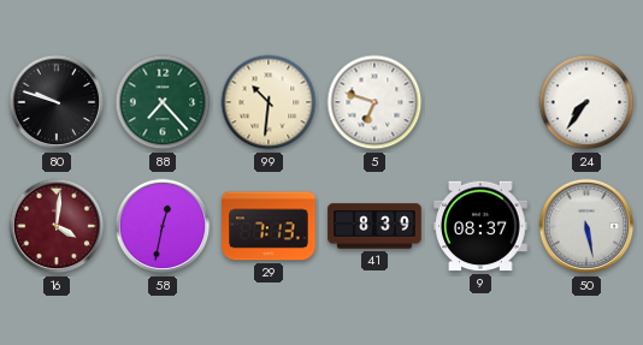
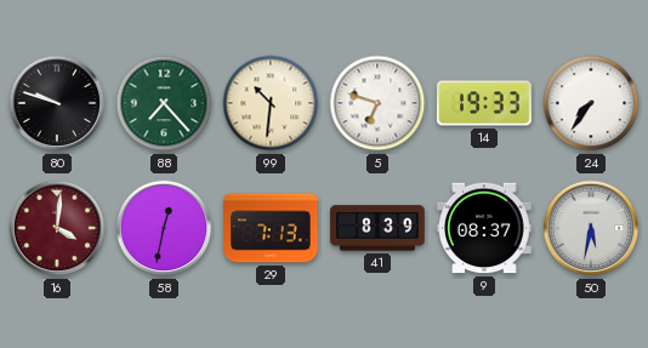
14: none -> 19:33
50: 5:28 -> 5:32
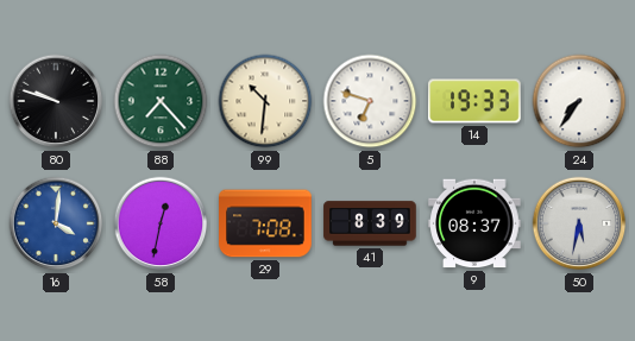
16 dial: burgundy -> blue
29: 7:13 -> 7:08
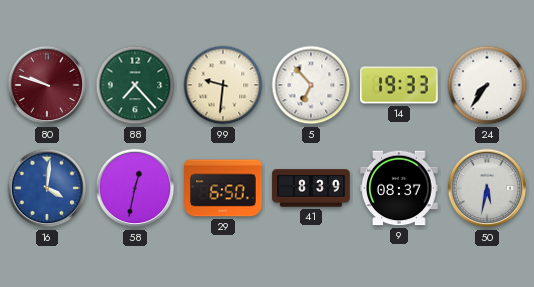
80 dial: black -> burgundy
99: 10:31 -> 9:31
5: 6:48 -> 6:53
29: 7:08 -> 6:50
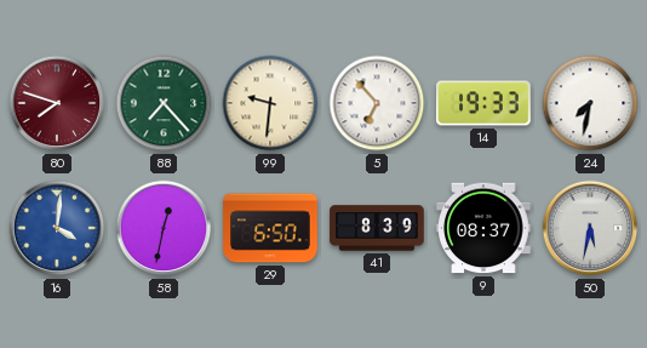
80: 9:48 -> 7:48
24: 7:36 -> 7:32
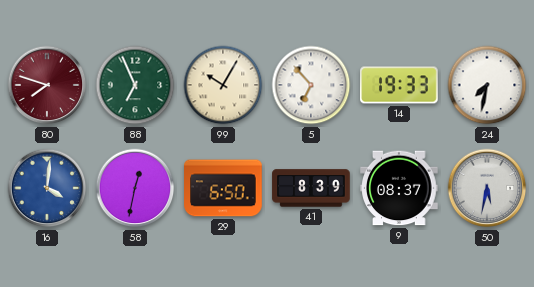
88: 7:23 -> 6:56
99: 9:31 -> 10:05
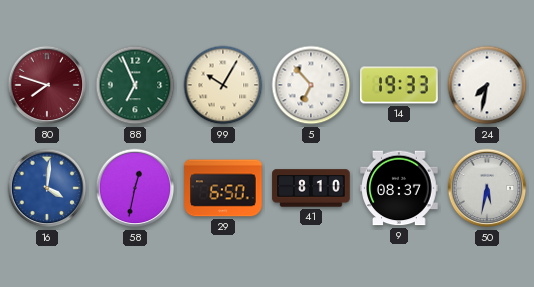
41: 8:39 -> 8:10
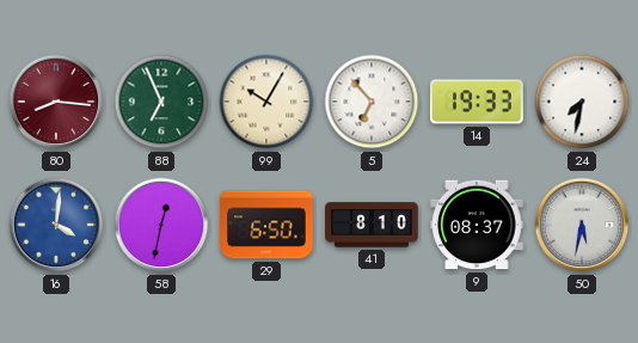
80: 7:48 -> 8:16
